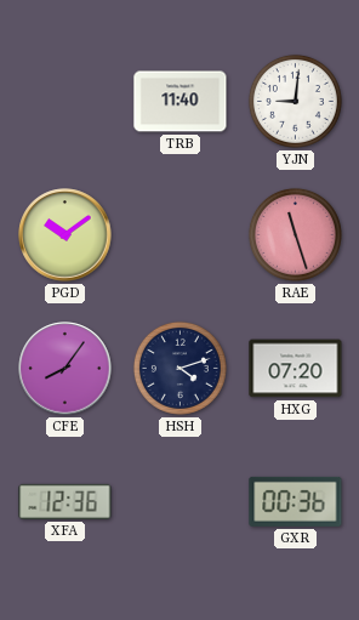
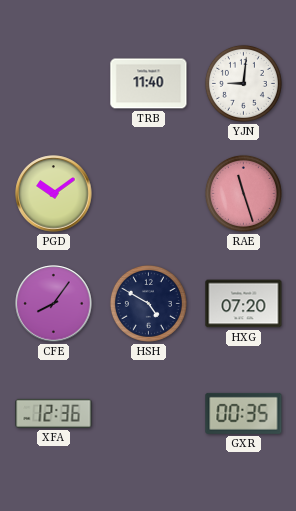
HSH: 4:12 -> 4:50
GXR: 00:36 -> 00:35
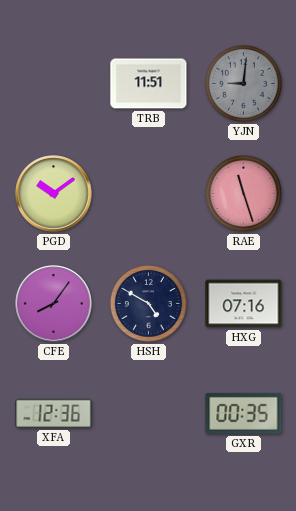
TRB: 11:40 -> 11:51
YJN dial: white -> grey
HXG: 07:20 -> 07:16
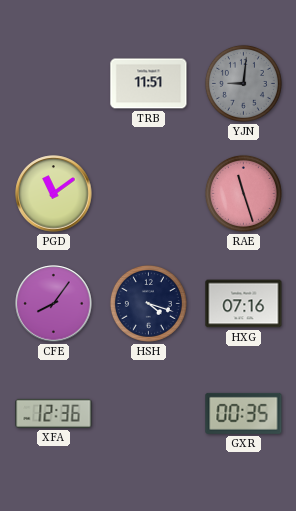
PGD: 10:09 -> 11:09
HSH: 4:50 -> 4:18
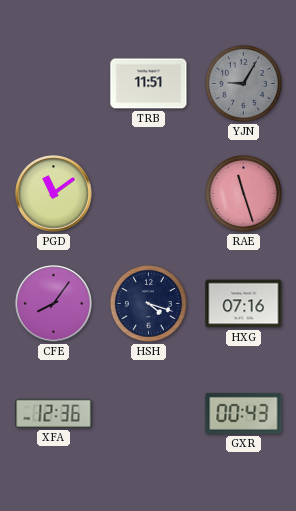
YJN: 9:01 -> 9:05
GXR: 00:35 -> 00:43
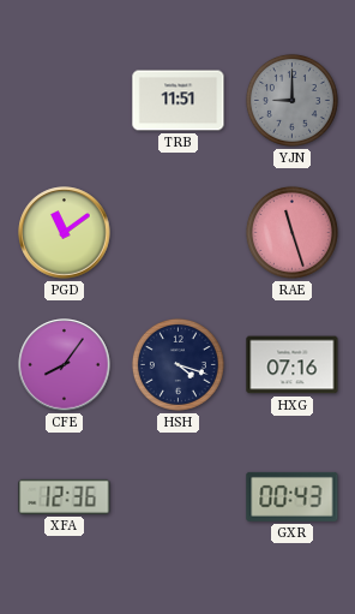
YJN: 9:05 -> 9:00
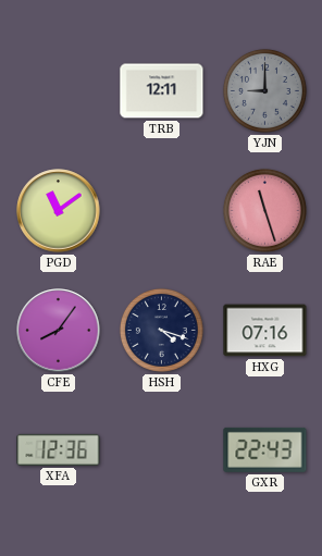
TRB: 11:51 -> 12:11
GXR: 00:43 -> 22:43
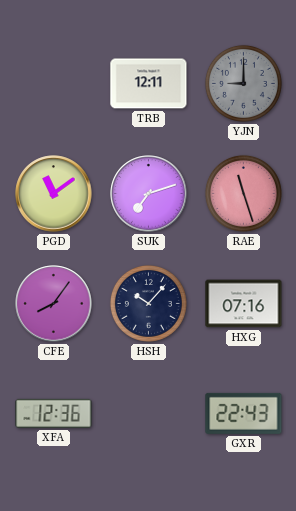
SUK: none -> 7:12
HSH: 4:18 -> 10:07
